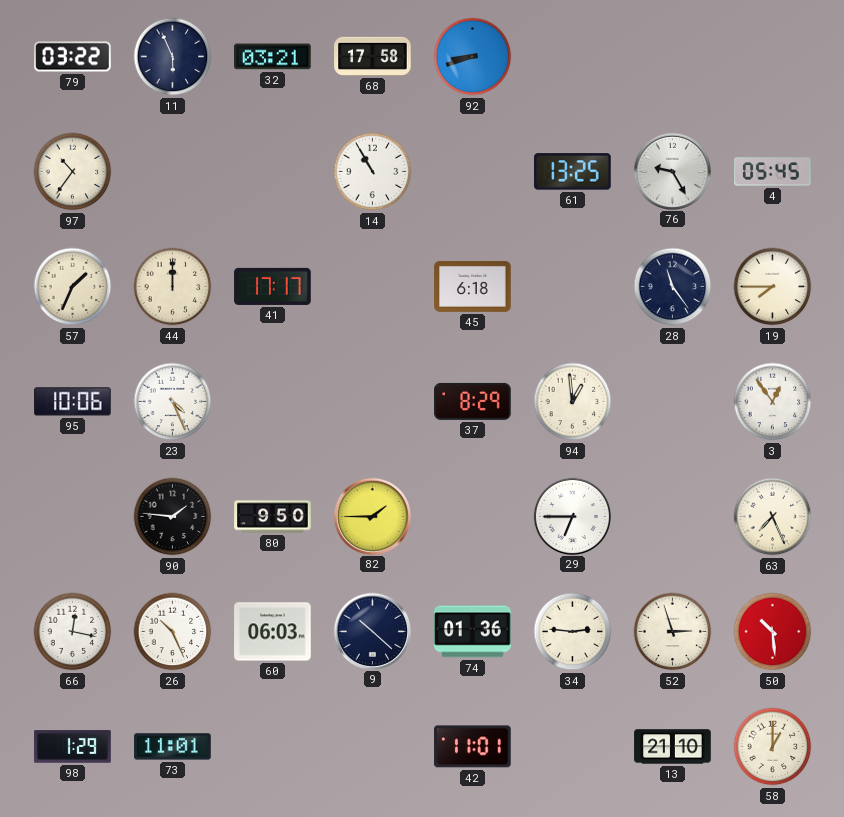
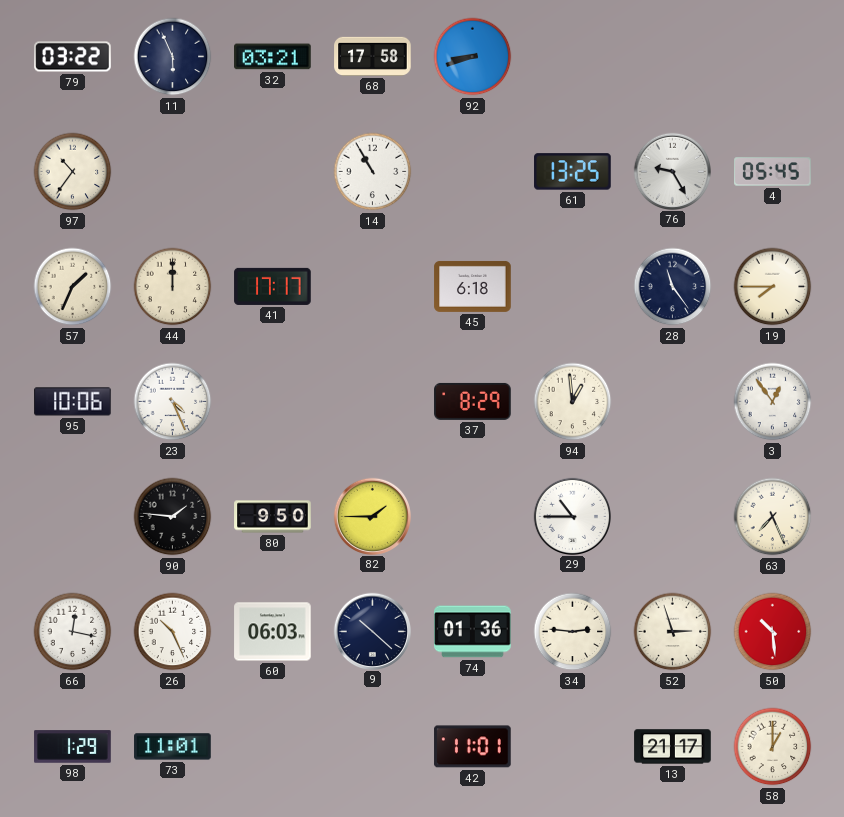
29: 6:45 -> 10:45
13: 21:10 -> 21:17
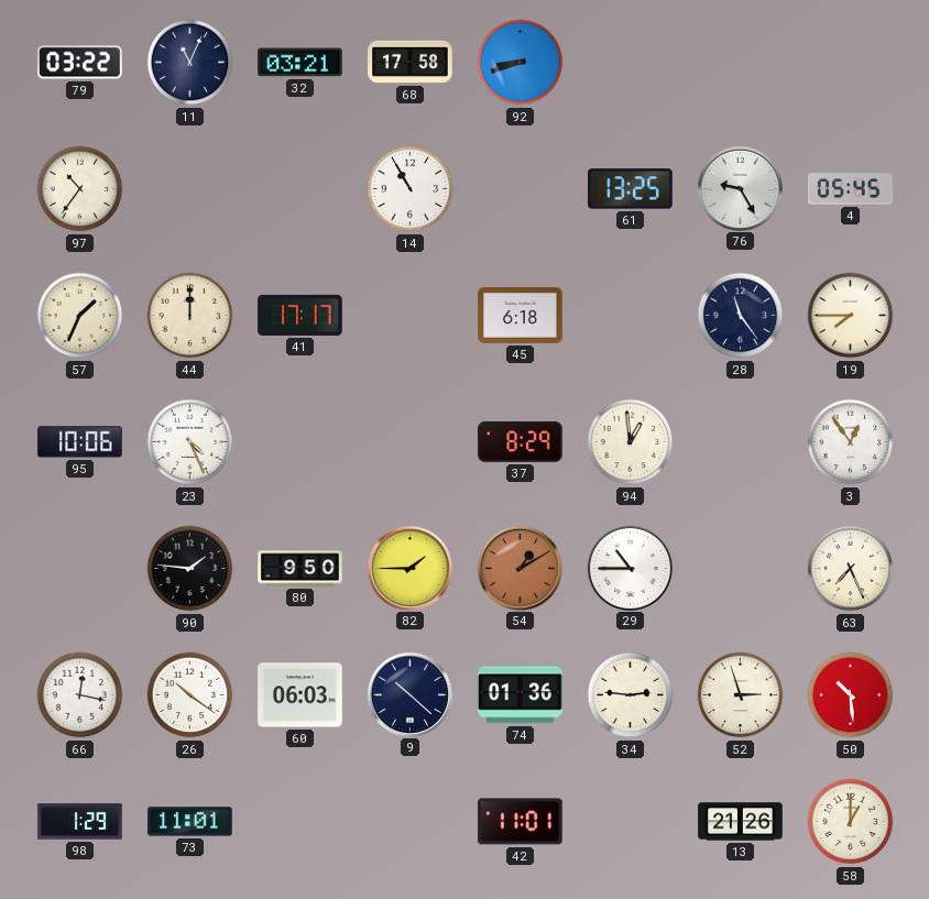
11: 5:56 -> 11:04
54: none -> 1:10
26: 10:26 -> 10:21
13: 21:17 -> 21:26
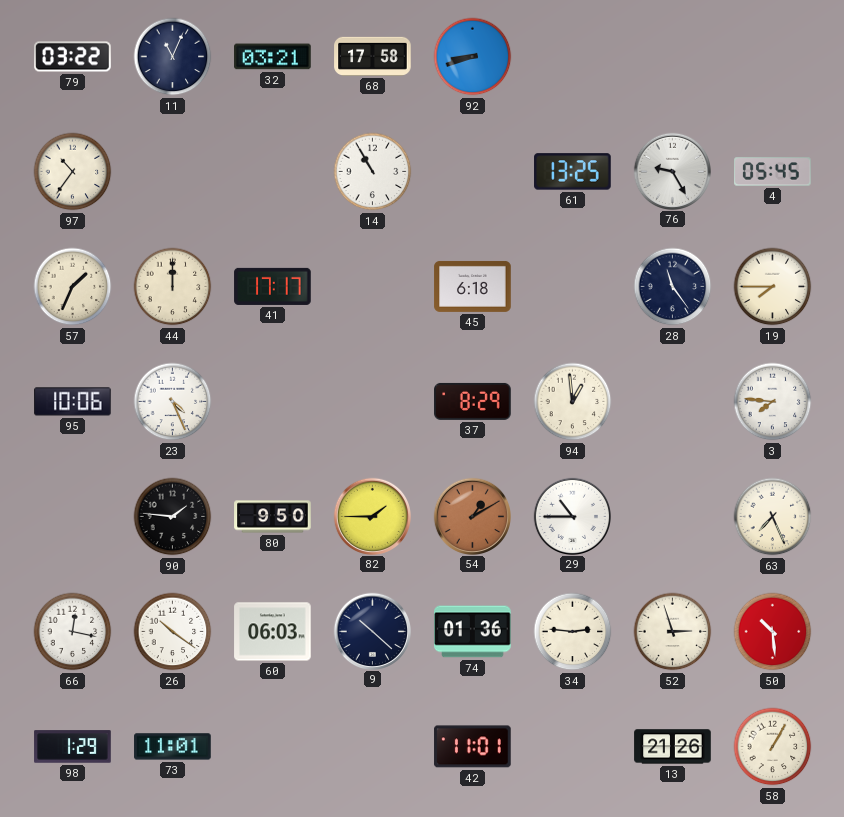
3: 12:54 -> 7:46
58: 1:00 -> 1:05
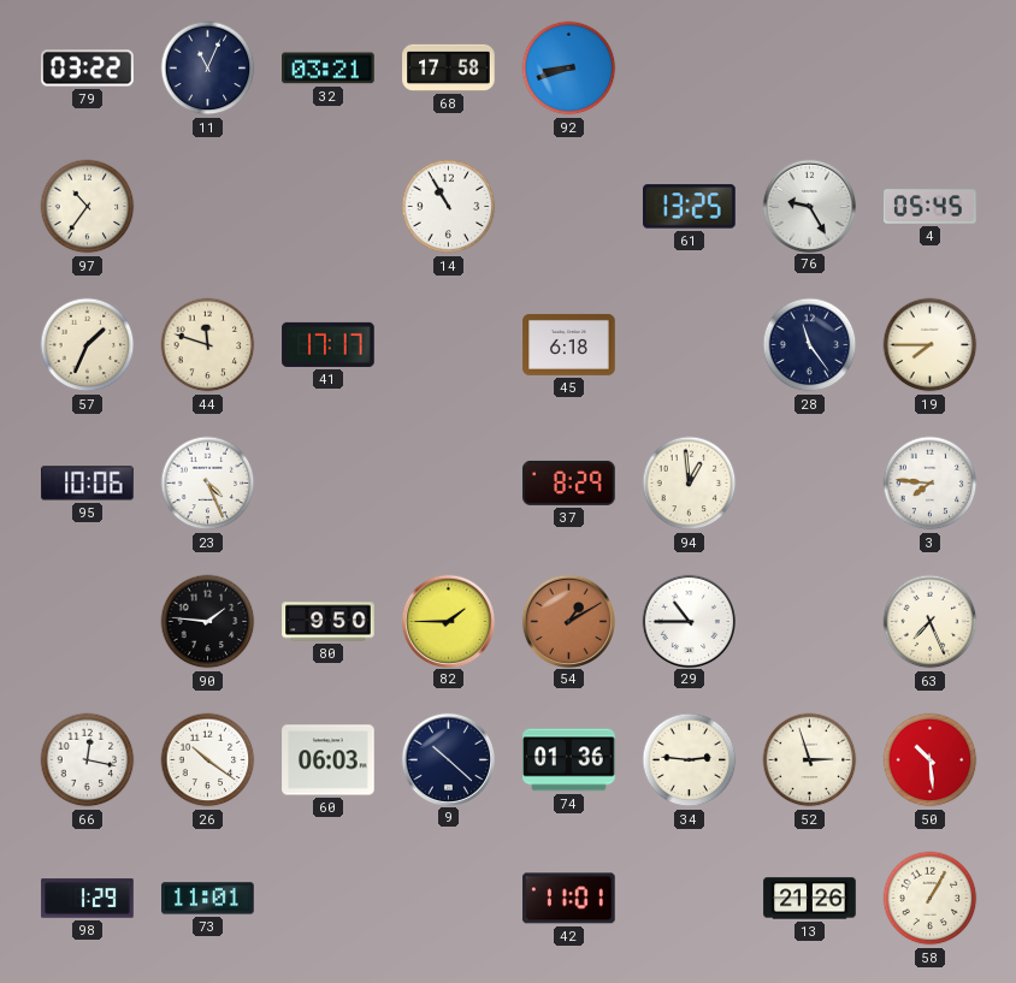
44: 12:00 -> 11:48
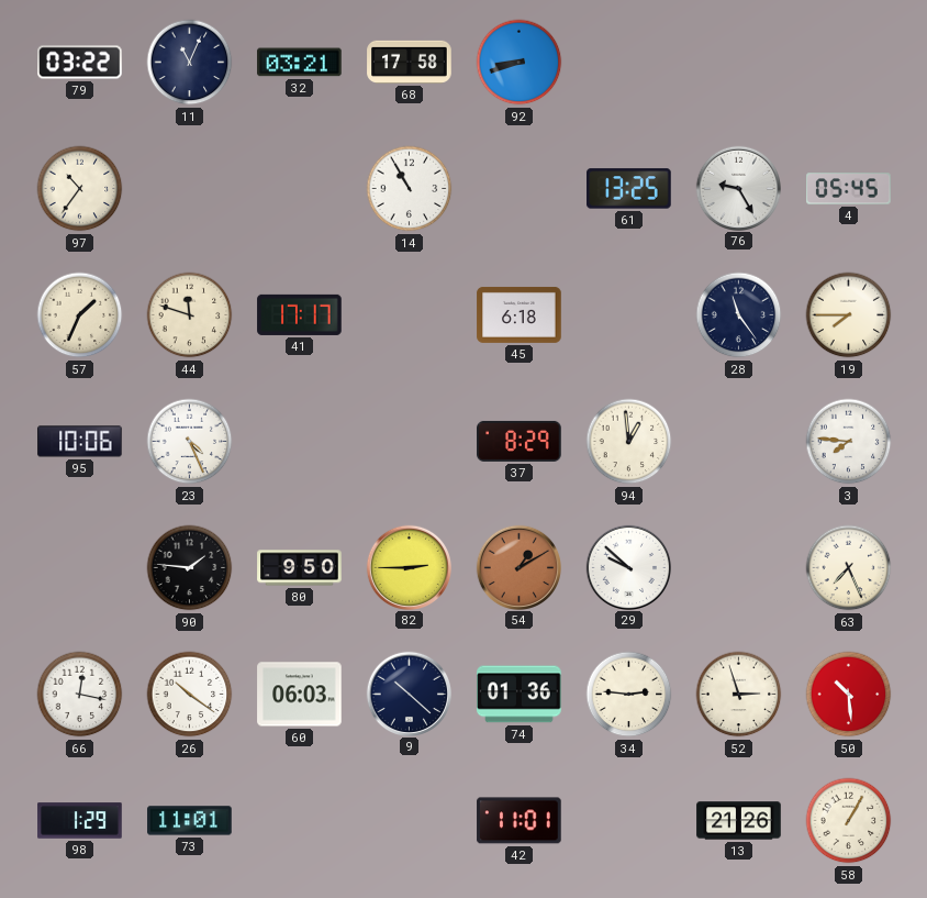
82: 1:45 -> 2:45
29: 10:45 -> 9:52
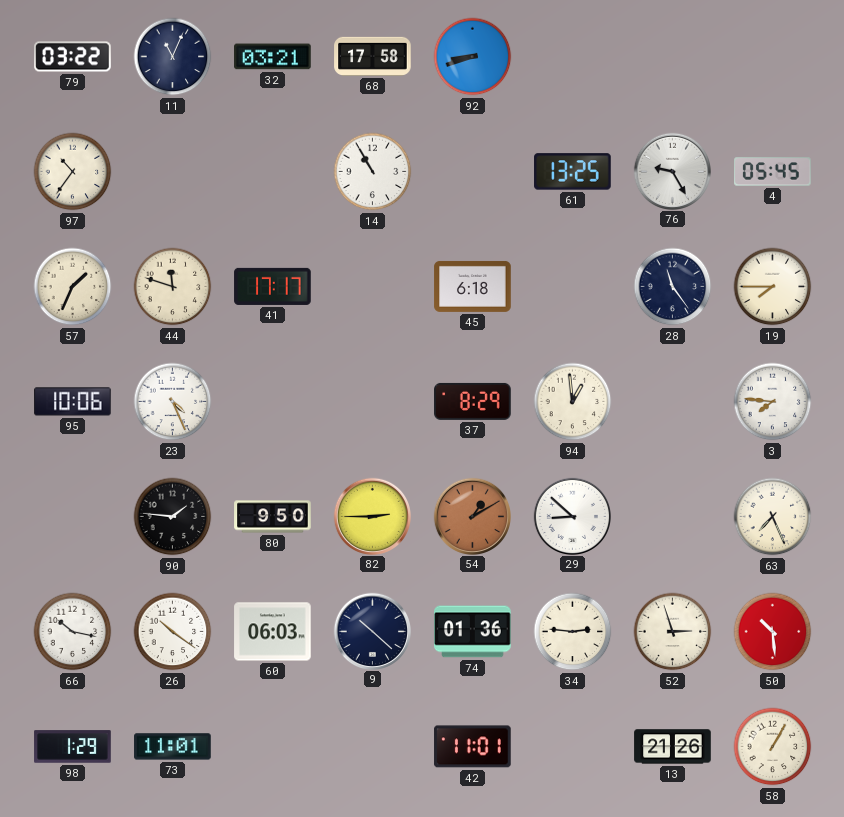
29: 9:52 -> 8:52
66: 12:17 -> 10:17
